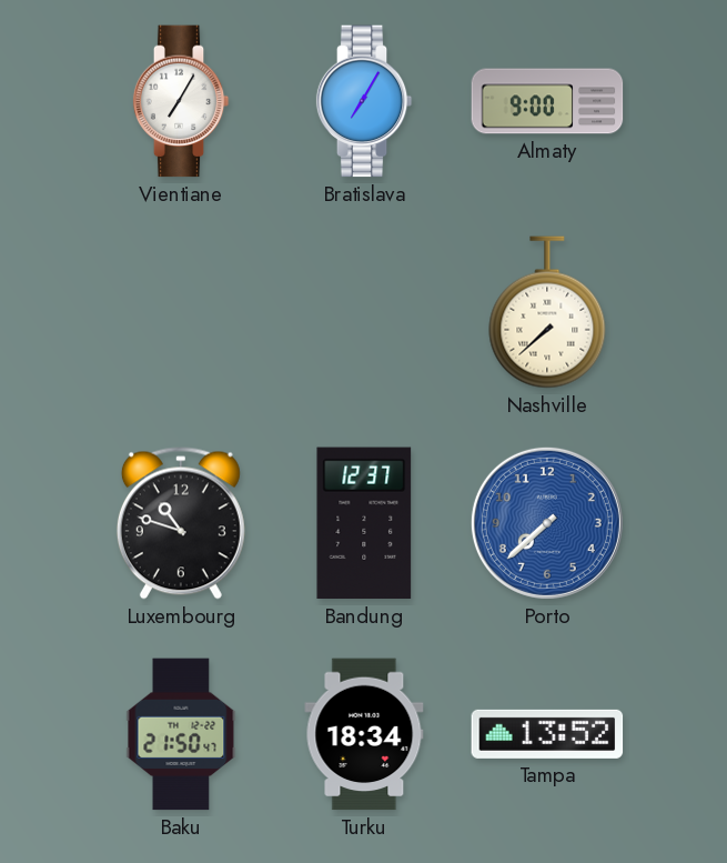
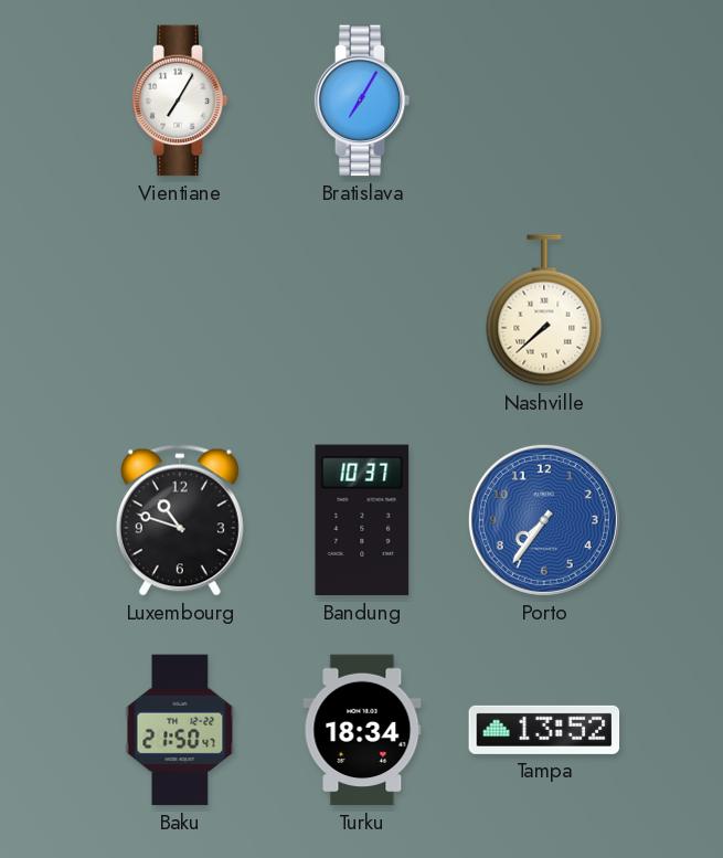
Almaty: 9:00 -> none
Bandung: 12:37 -> 10:37
Porto: 7:38 -> 7:36
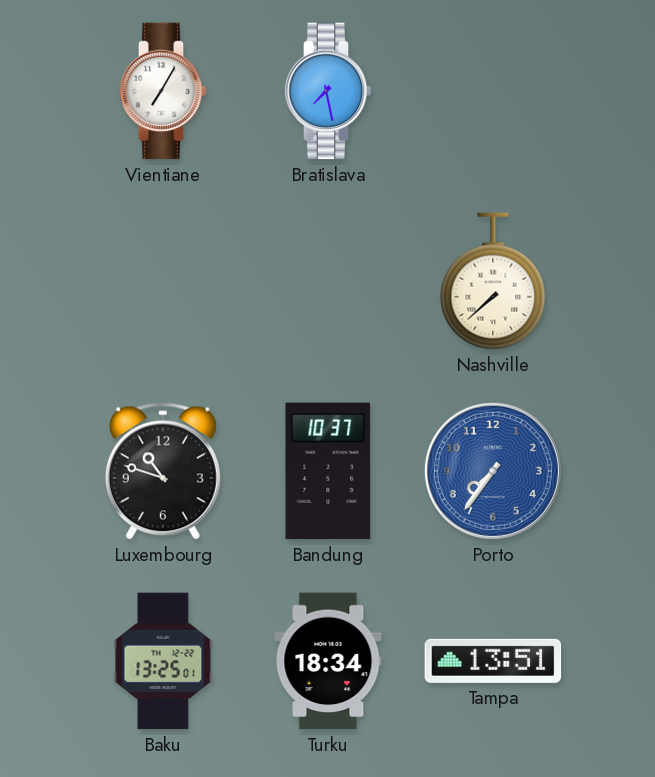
Bratislava: 7:05 -> 7:28
Baku: 21:50 -> 13:25
Tampa: 13:52 -> 13:51
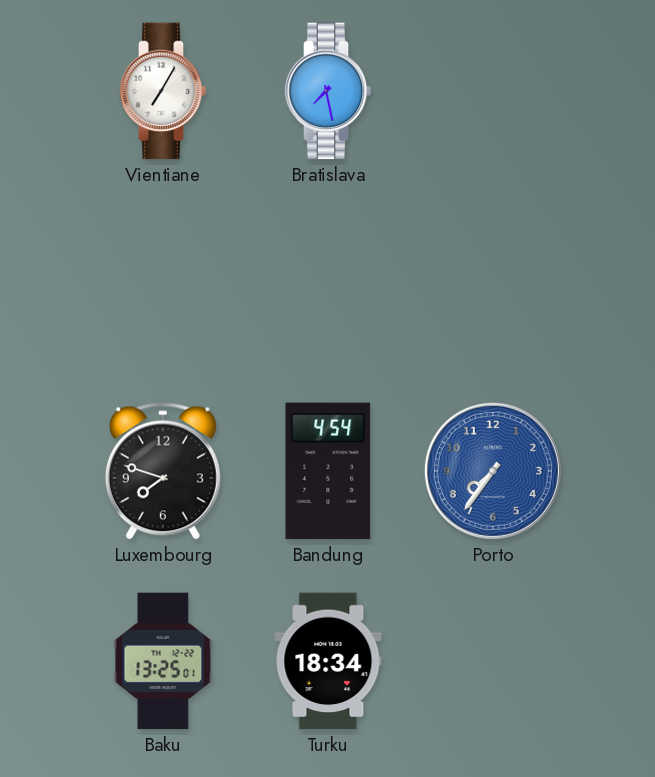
Nashville: 7:38 -> none
Luxembourg: 10:48 -> 7:48
Bandung: 10:37 -> 4:54
Tampa: 13:51 -> none
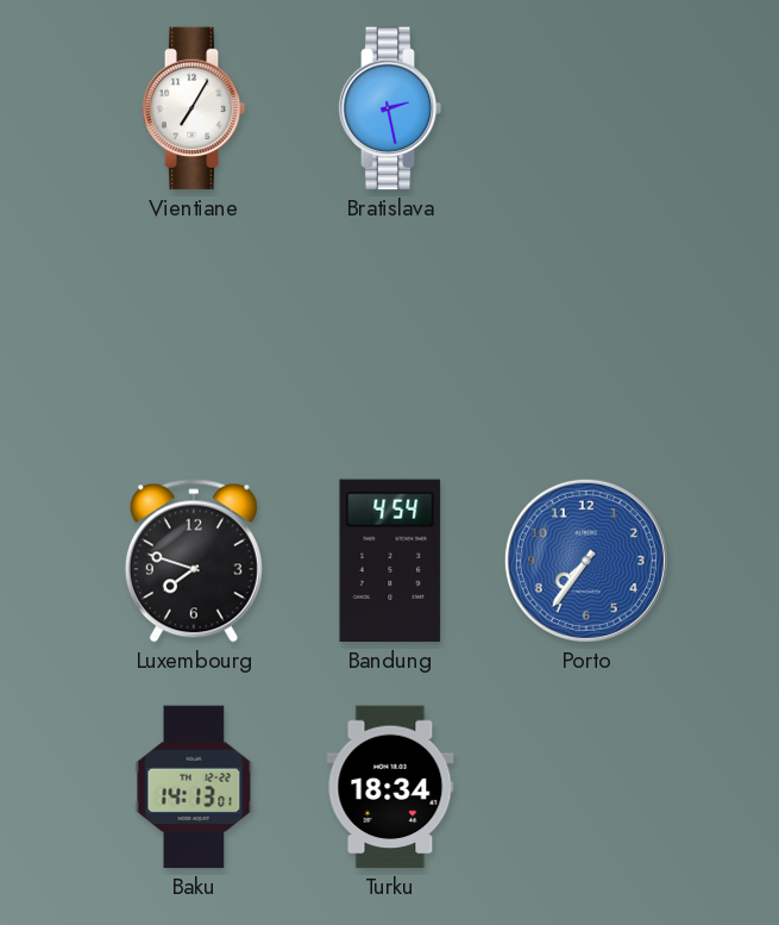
Bratislava: 7:28 -> 2:28
Baku: 13:25 -> 14:13
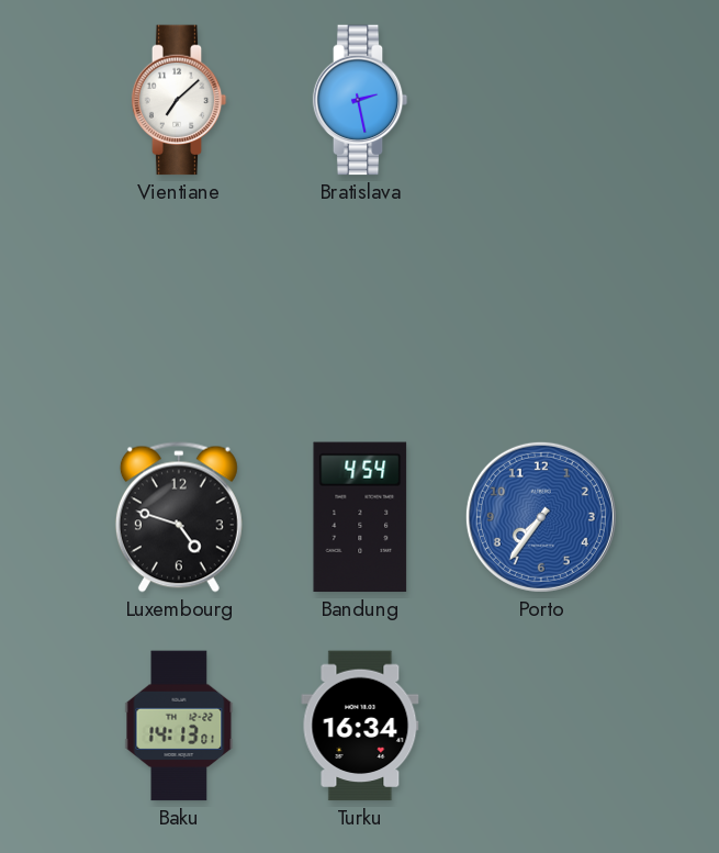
Vientiane: 7:05 -> 7:08
Luxembourg: 7:48 -> 4:48
Turku: 18:34 -> 16:34
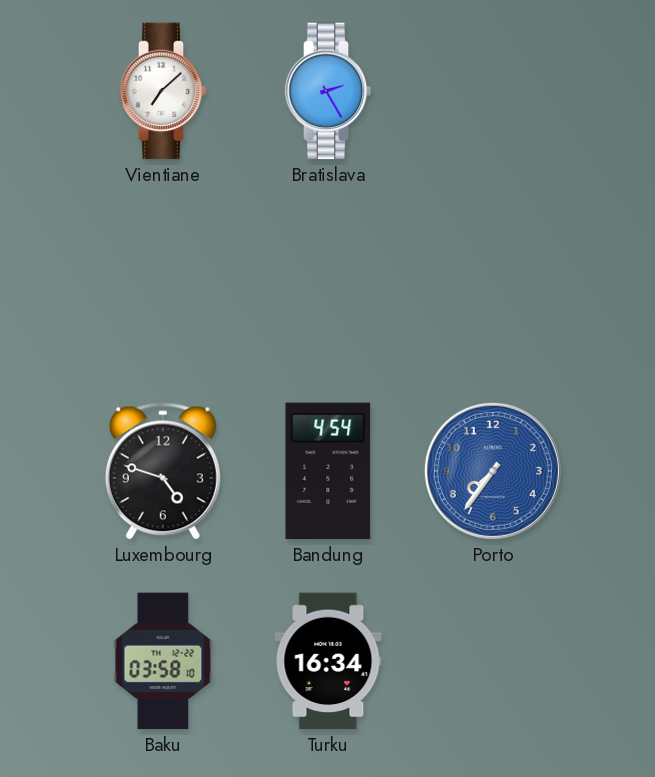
Bratislava: 2:28 -> 2:25
Baku: 14:13 -> 03:58
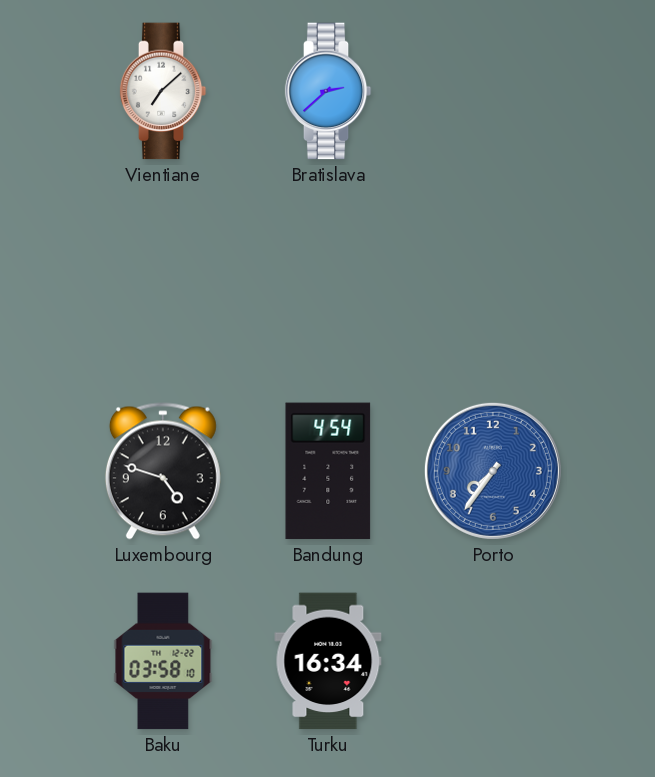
Bratislava: 2:25 -> 2:38
